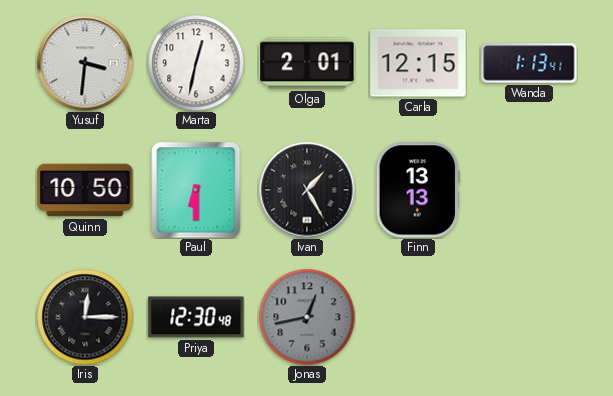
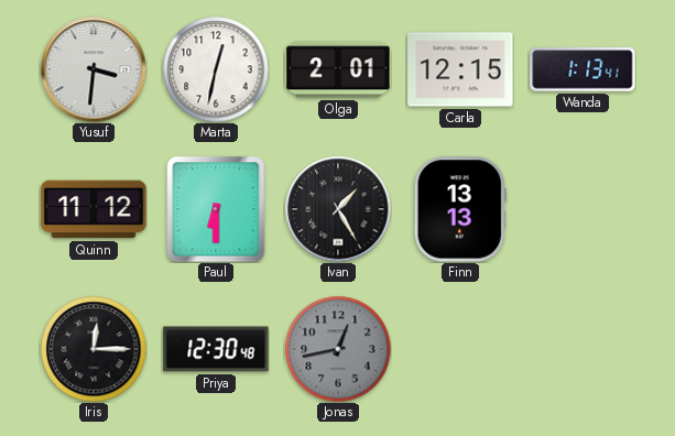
Quinn: 10:50 -> 11:12
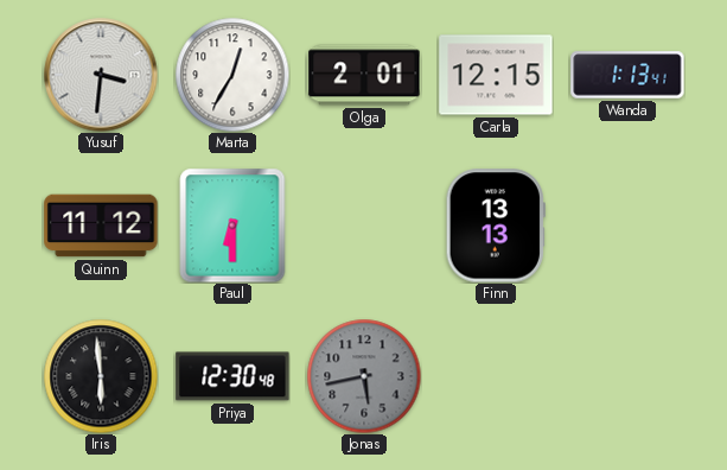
Marta: 12:32 -> 12:35
Ivan: 1:25 -> none
Iris: 12:15 -> 5:59
Jonas: 12:43 -> 5:43
